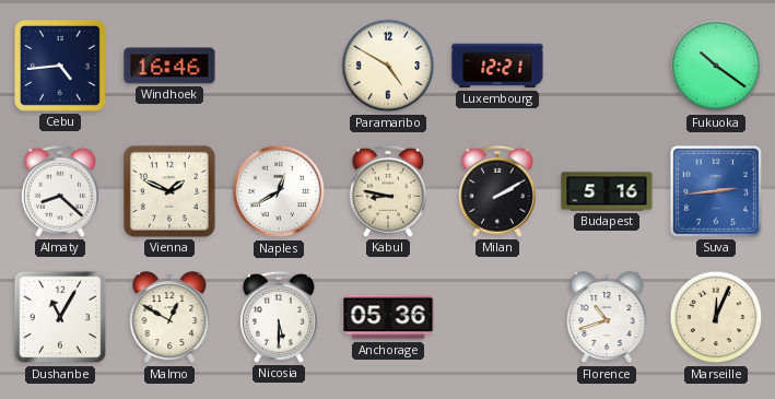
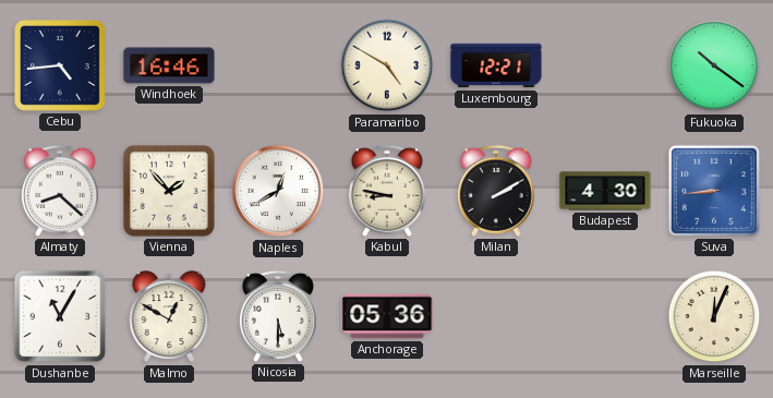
Vienna: 1:49 -> 1:53
Budapest: 5:16 -> 4:30
Suva: 2:44 -> 8:44
Florence: 10:42 -> none
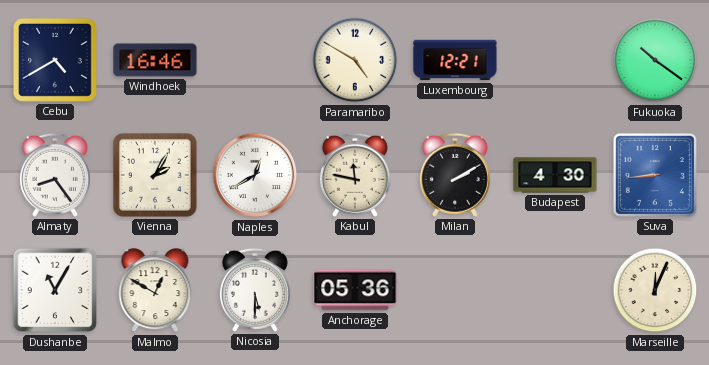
Cebu: 4:44 -> 4:40
Almaty: 8:22 -> 8:24
Vienna: 1:53 -> 2:05
Kabul: 8:47 -> 11:47
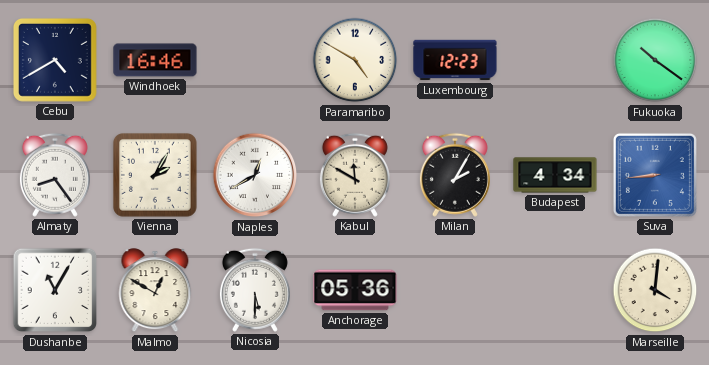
Luxembourg: 12:21 -> 12:23
Kabul: 11:47 -> 11:50
Milan: 2:10 -> 2:05
Budapest: 4:30 -> 4:34
Marseille: 12:04 -> 4:01
